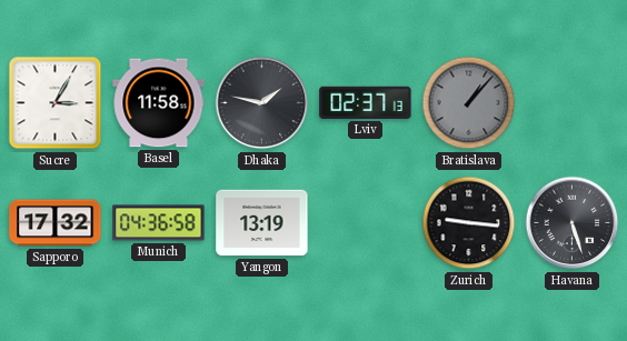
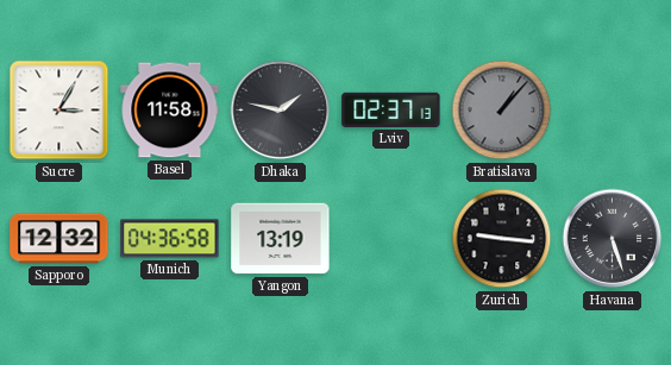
Sapporo: 17:32 -> 12:32
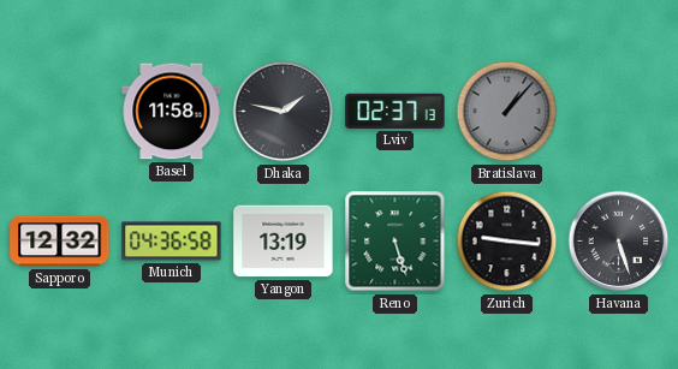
Sucre: 3:05 -> none
Reno: none -> 5:27
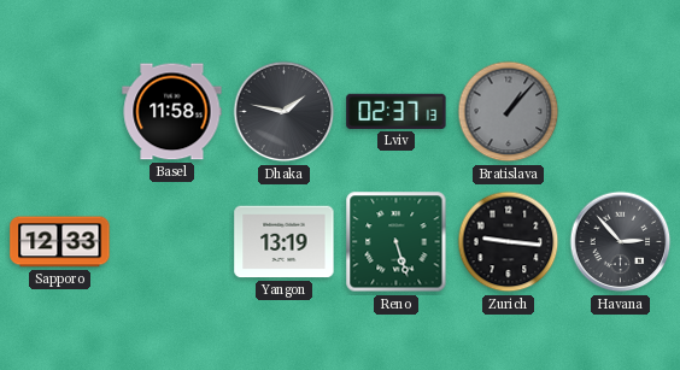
Sapporo: 12:32 -> 12:33
Munich: 04:36 -> none
Havana: 5:27 -> 2:53
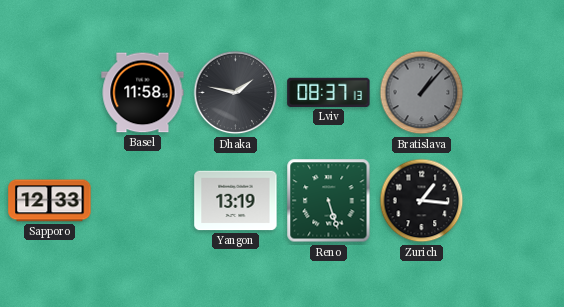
Lviv: 02:37 -> 08:37
Zurich: 9:16 -> 1:16
Havana: 2:53 -> none
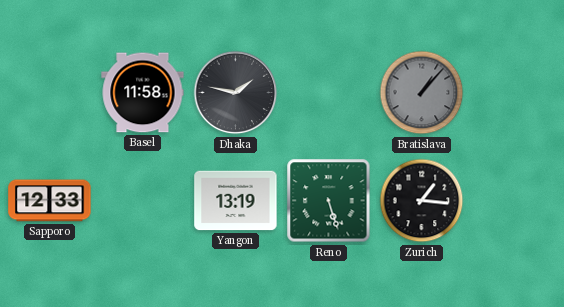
Lviv: 08:37 -> none
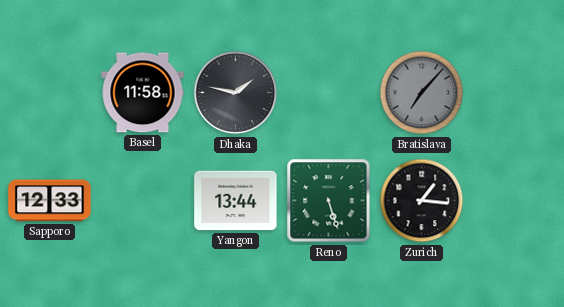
Bratislava: 1:07 -> 7:07
Yangon: 13:19 -> 13:44
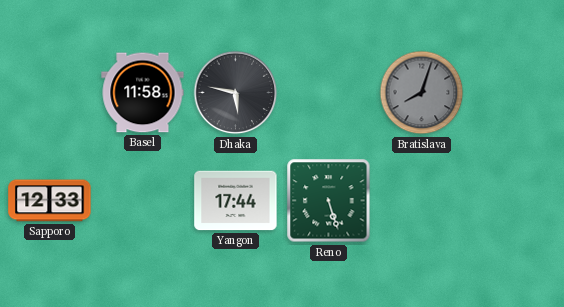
Dhaka: 1:47 -> 5:47
Bratislava: 7:07 -> 8:03
Yangon: 13:44 -> 17:44
Zurich: 1:16 -> none
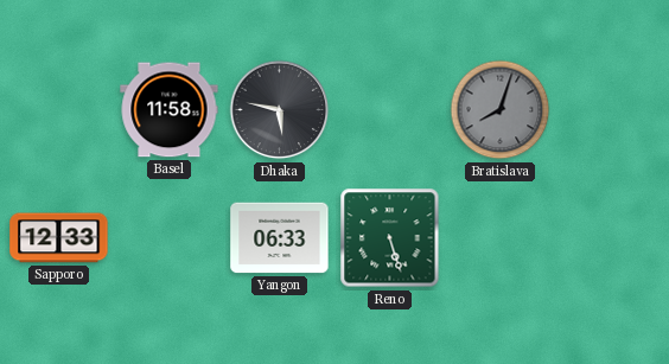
Yangon: 17:44 -> 06:33
